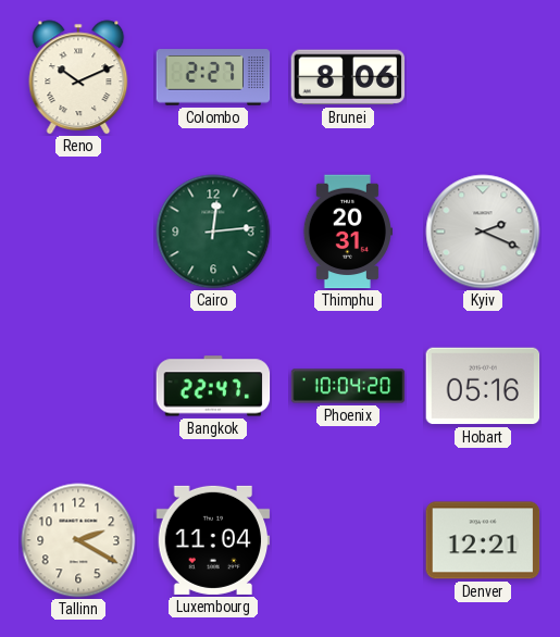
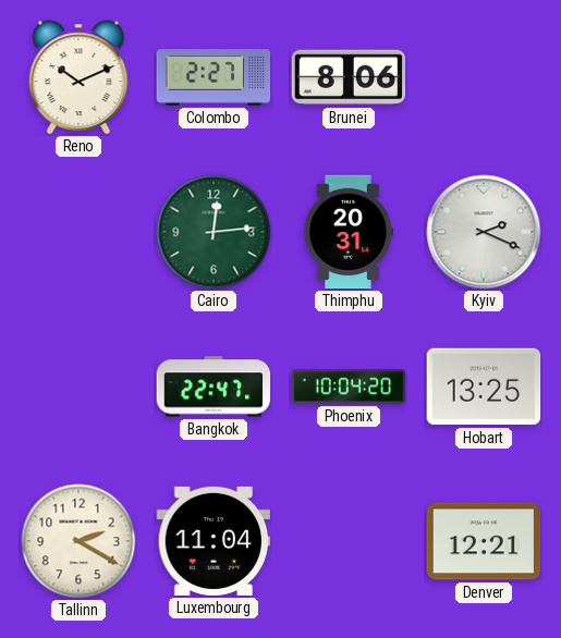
Hobart: 05:16 -> 13:25
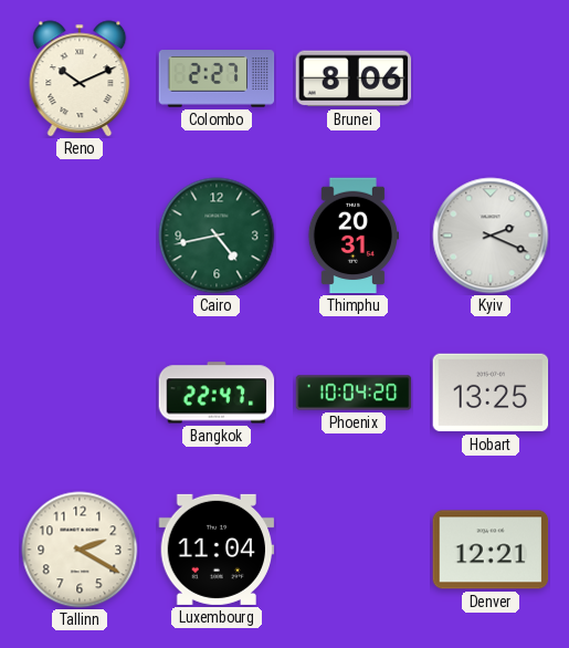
Cairo: 12:14 -> 4:43
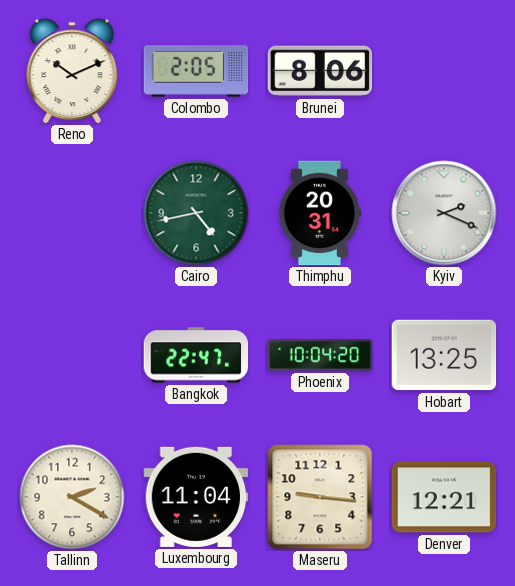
Colombo: 2:27 -> 2:05
Maseru: none -> 9:16
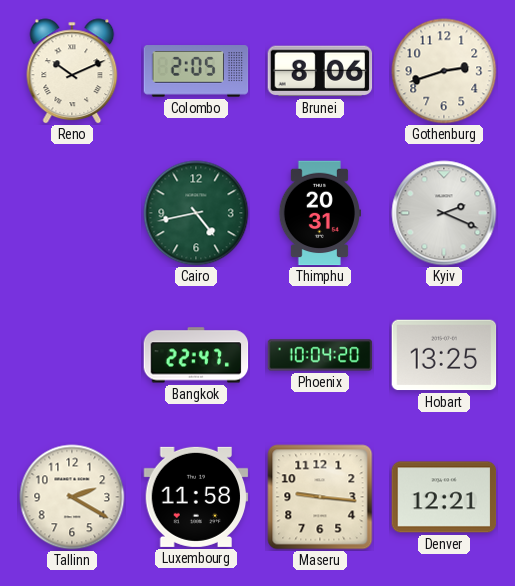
Gothenburg: none -> 2:42
Luxembourg: 11:04 -> 11:58
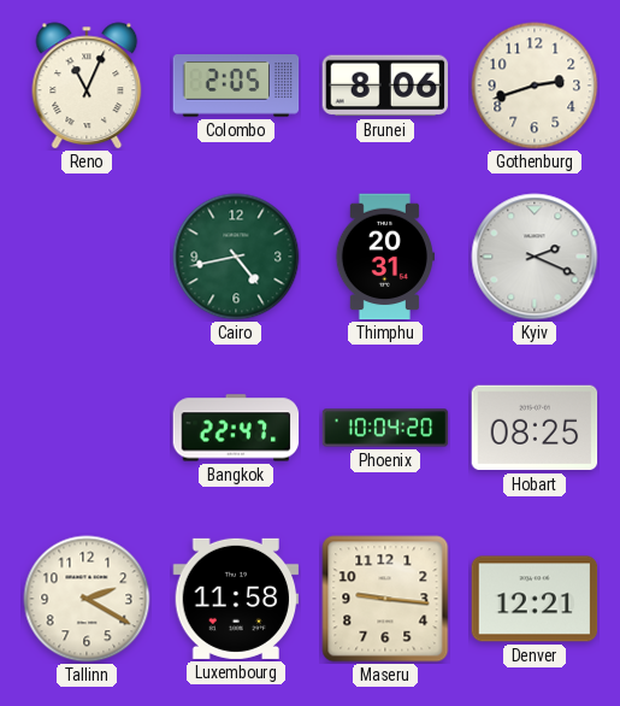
Reno: 10:11 -> 11:04
Hobart: 13:25 -> 08:25
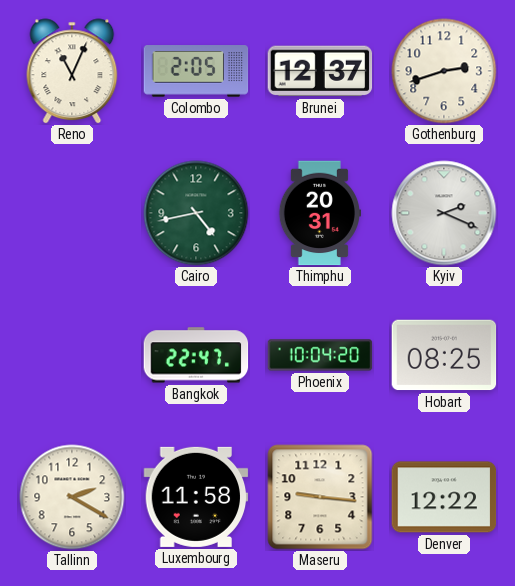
Brunei: 8:06 -> 12:37
Denver: 12:21 -> 12:22
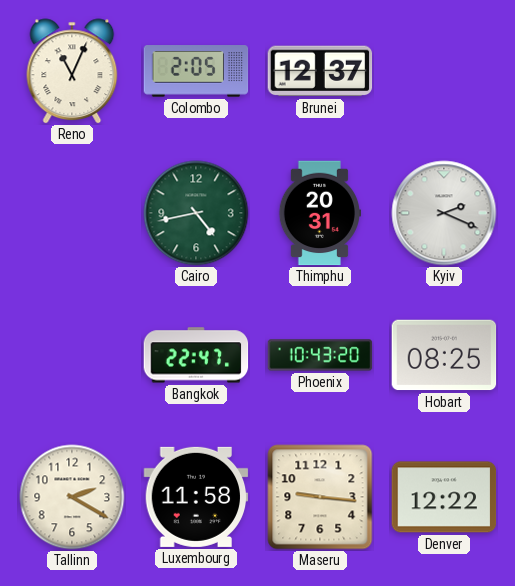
Gothenburg: 2:42 -> none
Phoenix: 10:04 -> 10:43
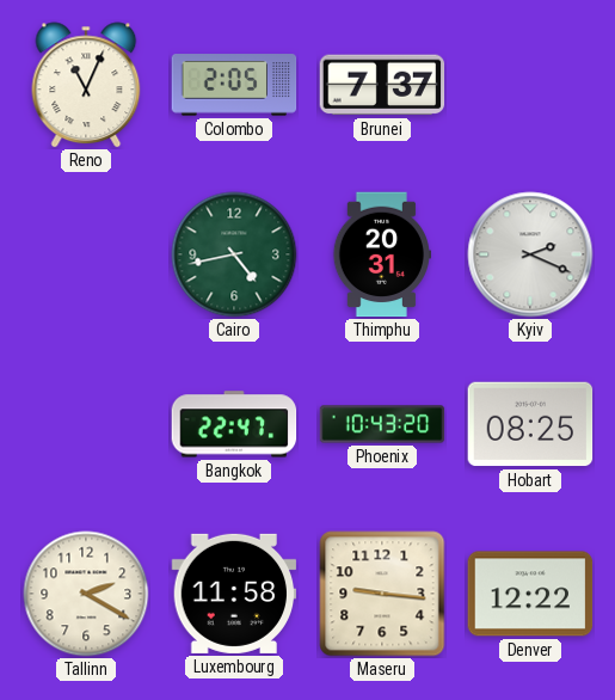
Brunei: 12:37 -> 7:37
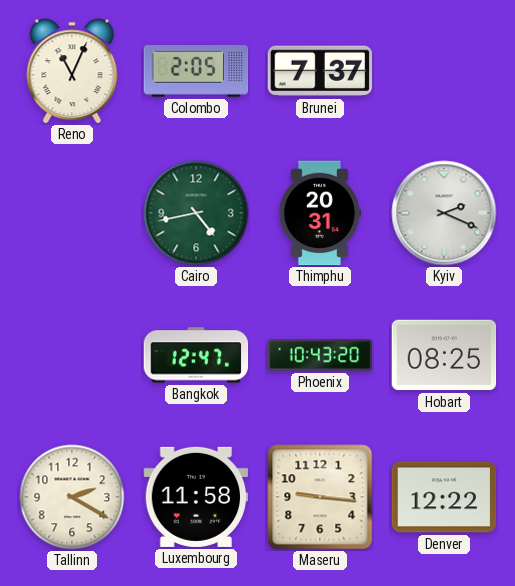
Bangkok: 22:47 -> 12:47
